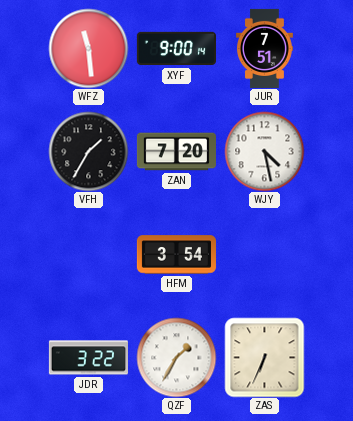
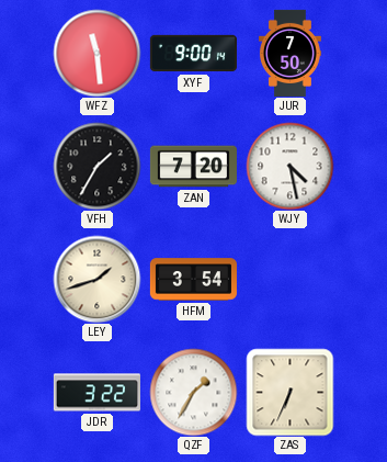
JUR: 7:51 -> 7:50
LEY: none -> 1:42
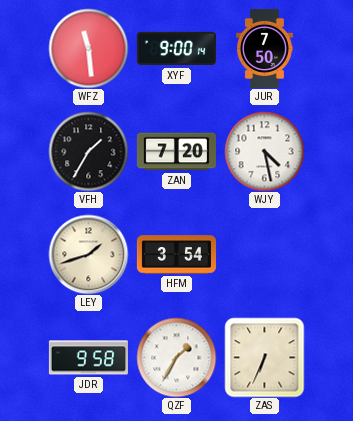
JDR: 3:22 -> 9:58
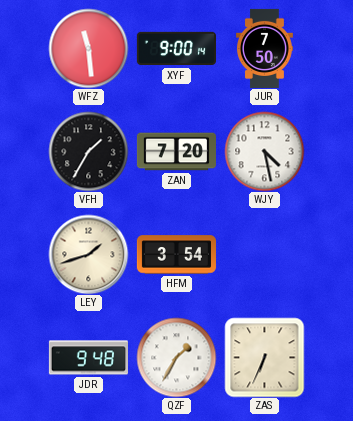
JDR: 9:58 -> 9:48
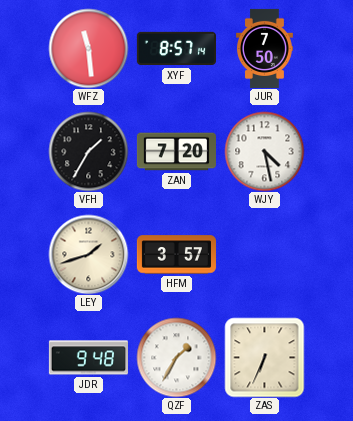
XYF: 9:00 -> 8:57
HFM: 3:54 -> 3:57
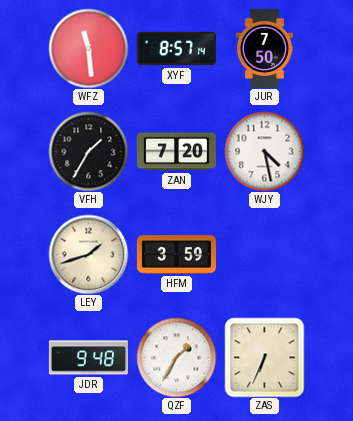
HFM: 3:57 -> 3:59
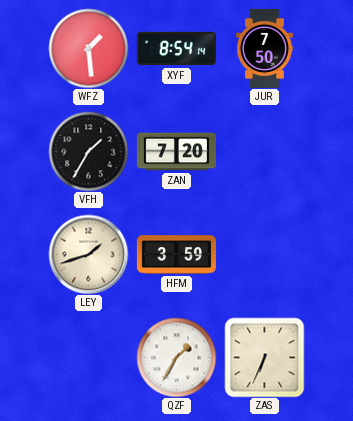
WFZ: 11:29 -> 1:29
XYF: 8:57 -> 8:54
WJY: 4:28 -> none
JDR: 9:48 -> none
